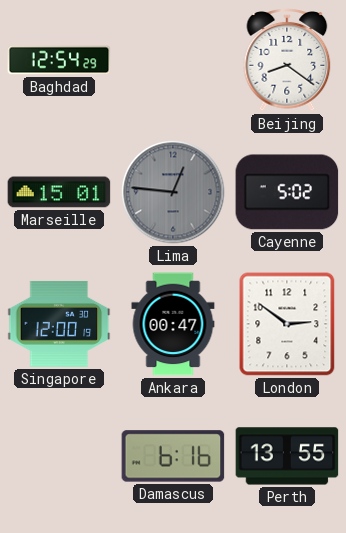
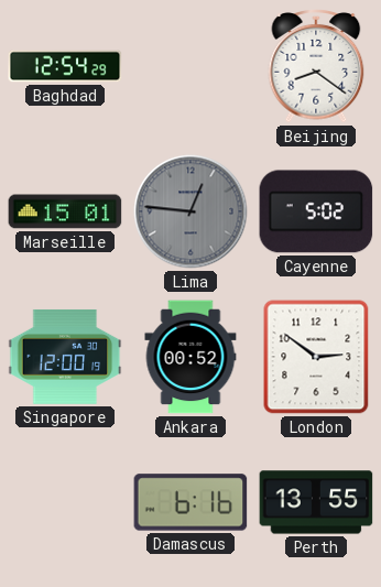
Ankara: 00:47 -> 00:52
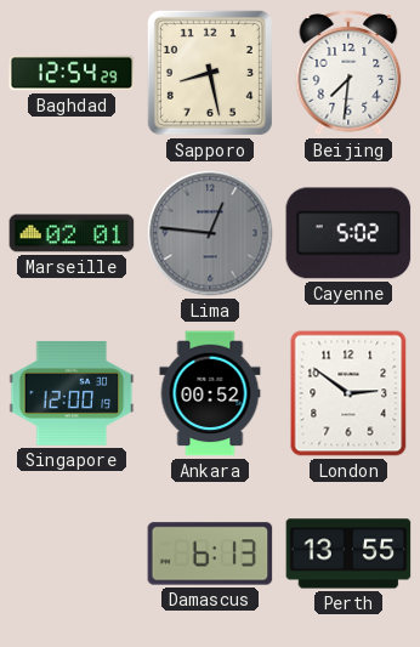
Sapporo: none -> 8:28
Beijing: 8:21 -> 7:31
Marseille: 15:01 -> 02:01
Damascus: 6:16 -> 6:13
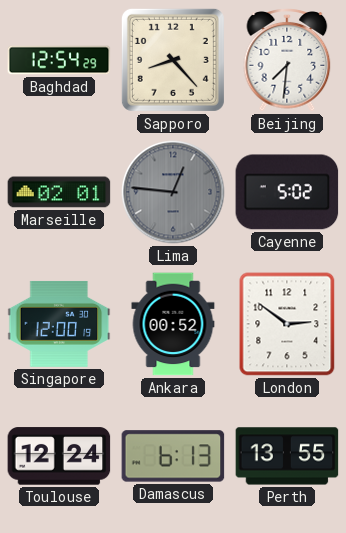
Sapporo: 8:28 -> 8:23
Toulouse: none -> 12:24
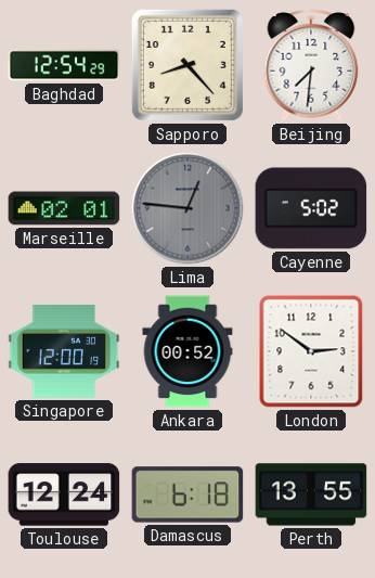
Damascus: 6:13 -> 6:18
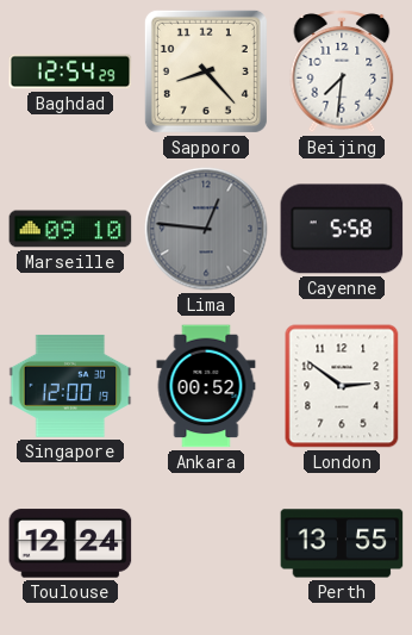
Marseille: 02:01 -> 09:10
Cayenne: 5:02 -> 5:58
Damascus: 6:18 -> none
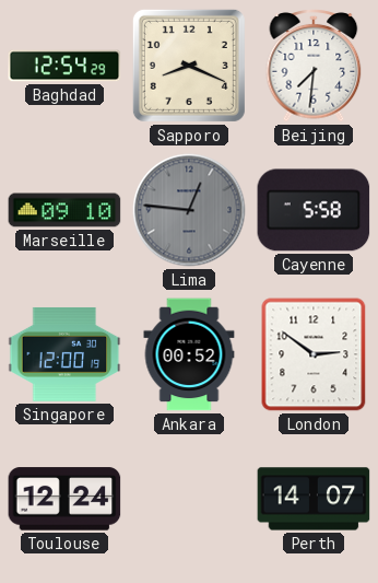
Sapporo: 8:23 -> 8:19
Perth: 13:55 -> 14:07
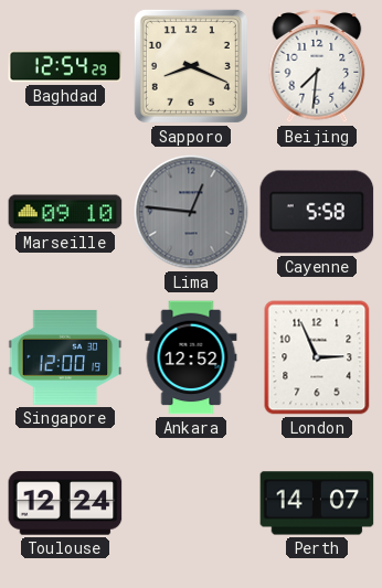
Ankara: 00:52 -> 12:52
London: 2:51 -> 2:56
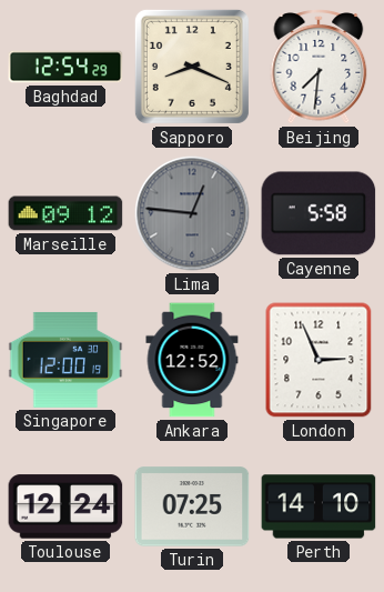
Marseille: 09:10 -> 09:12
Turin: none -> 07:25
Perth: 14:07 -> 14:10
